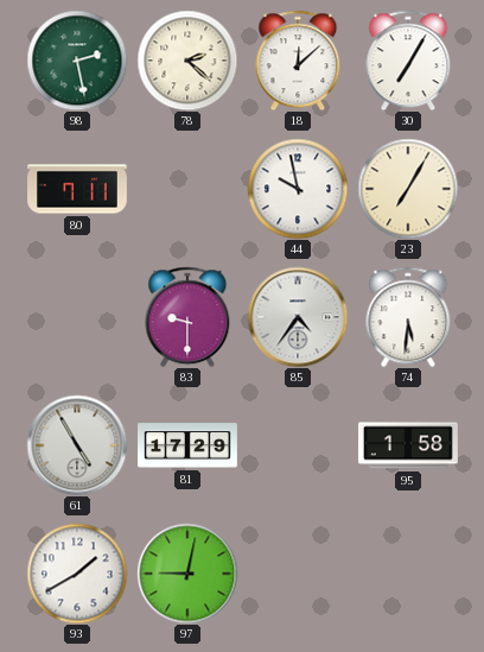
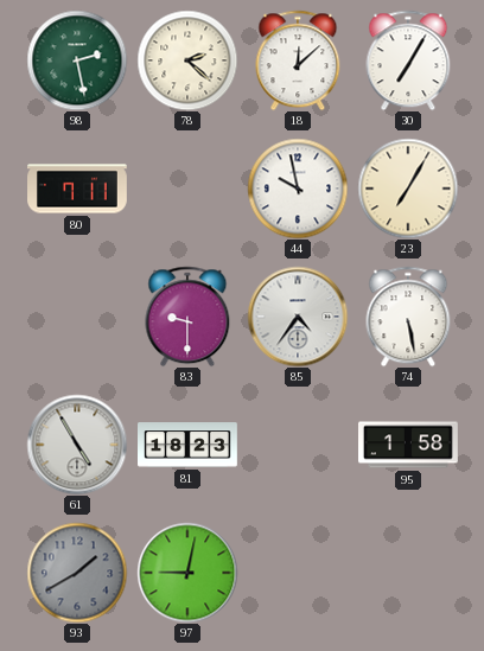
74: 5:31 -> 5:28
81: 17:29 -> 18:23
93 dial: white -> grey
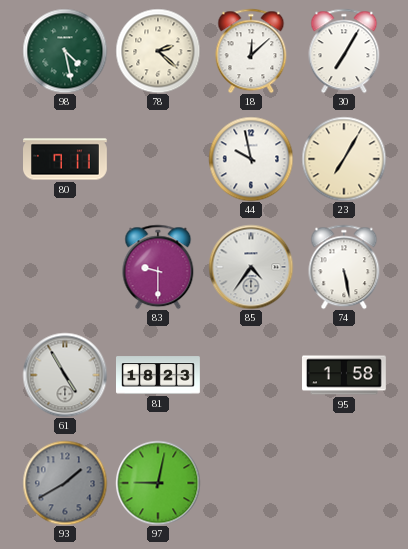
98: 2:28 -> 4:28
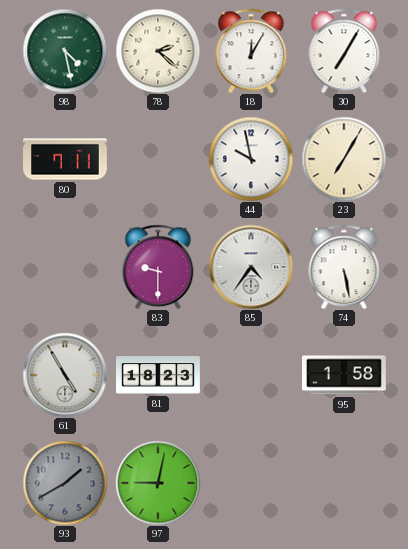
18: 12:08 -> 12:05
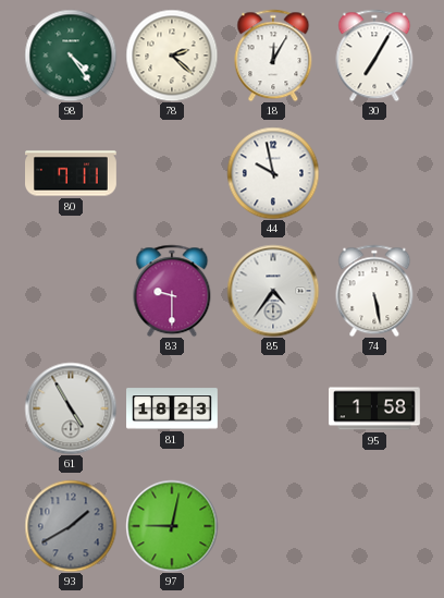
98: 4:28 -> 4:24
23: 7:05 -> none
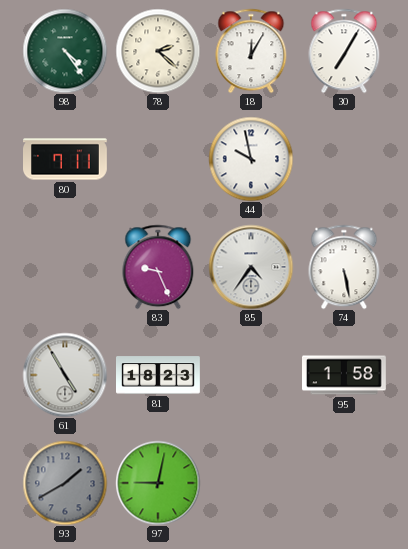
83: 9:30 -> 9:26
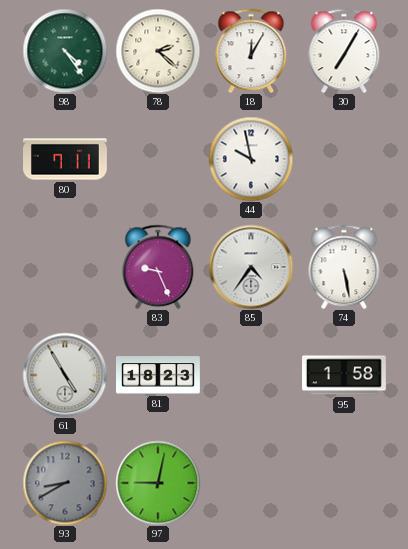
93: 1:40 -> 8:40
